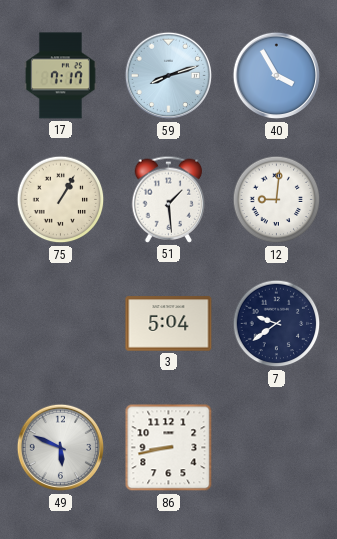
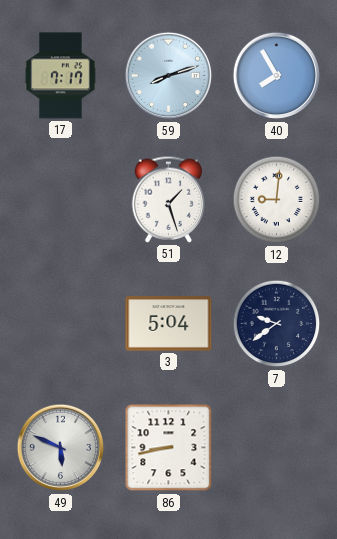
40: 3:55 -> 7:55
75: 1:05 -> none
51: 1:29 -> 1:27
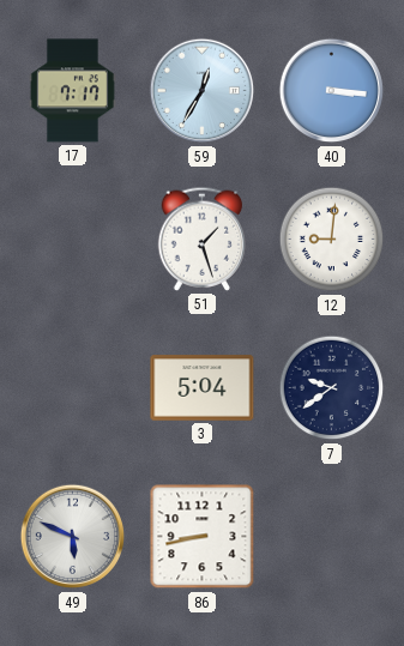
59: 8:12 -> 12:35
40: 7:55 -> 3:16
